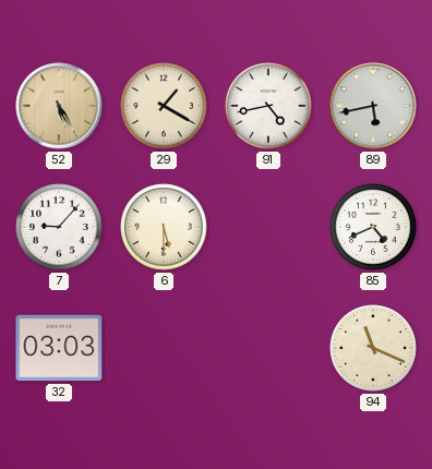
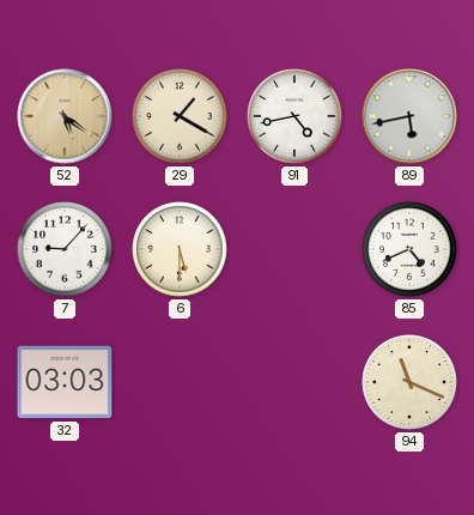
52: 5:25 -> 5:21
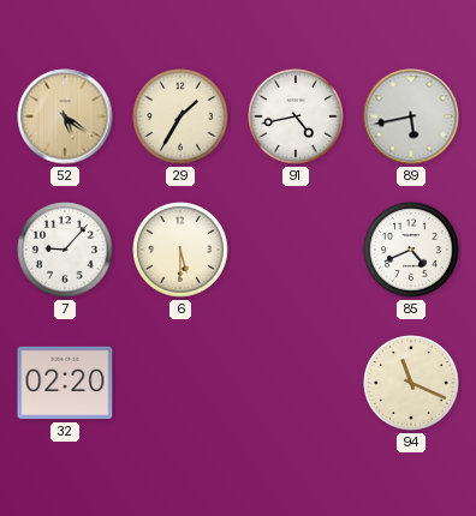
29: 1:20 -> 1:35
32: 03:03 -> 02:20
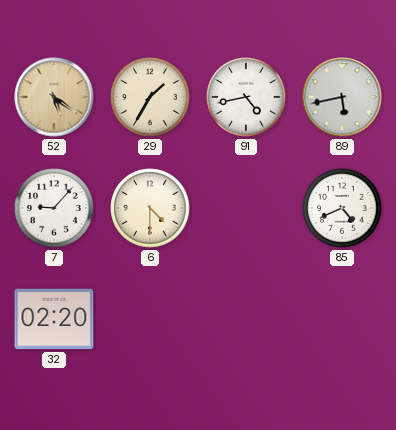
6: 5:30 -> 4:30
94: 11:19 -> none
